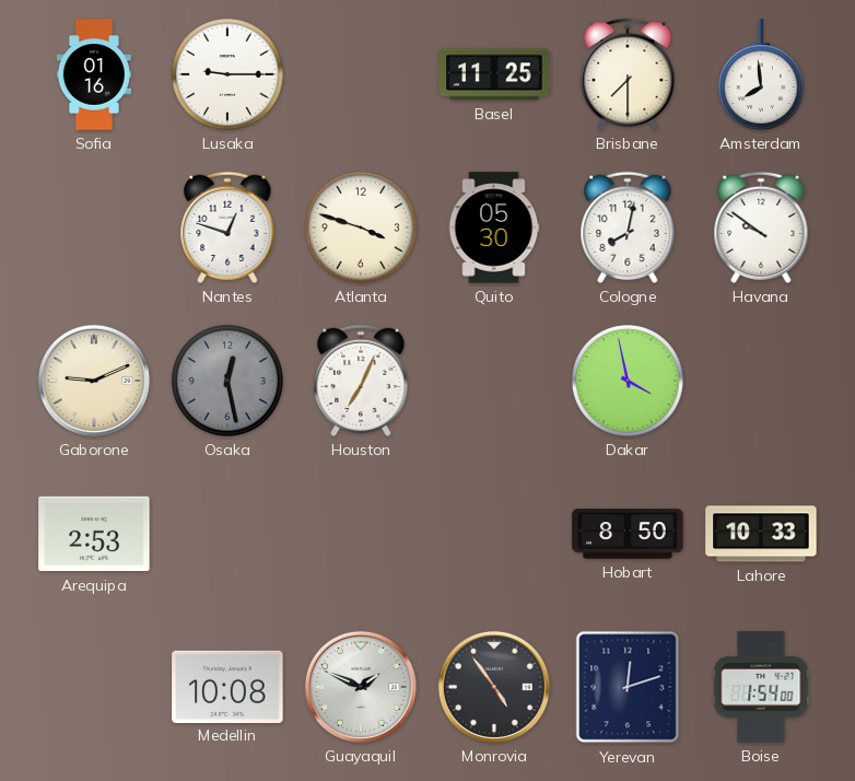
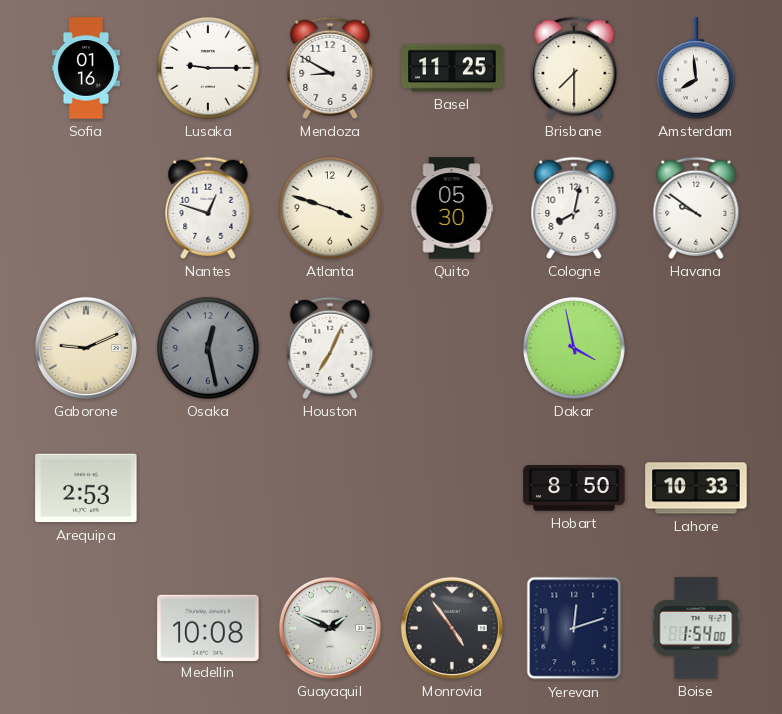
Mendoza: none -> 8:50
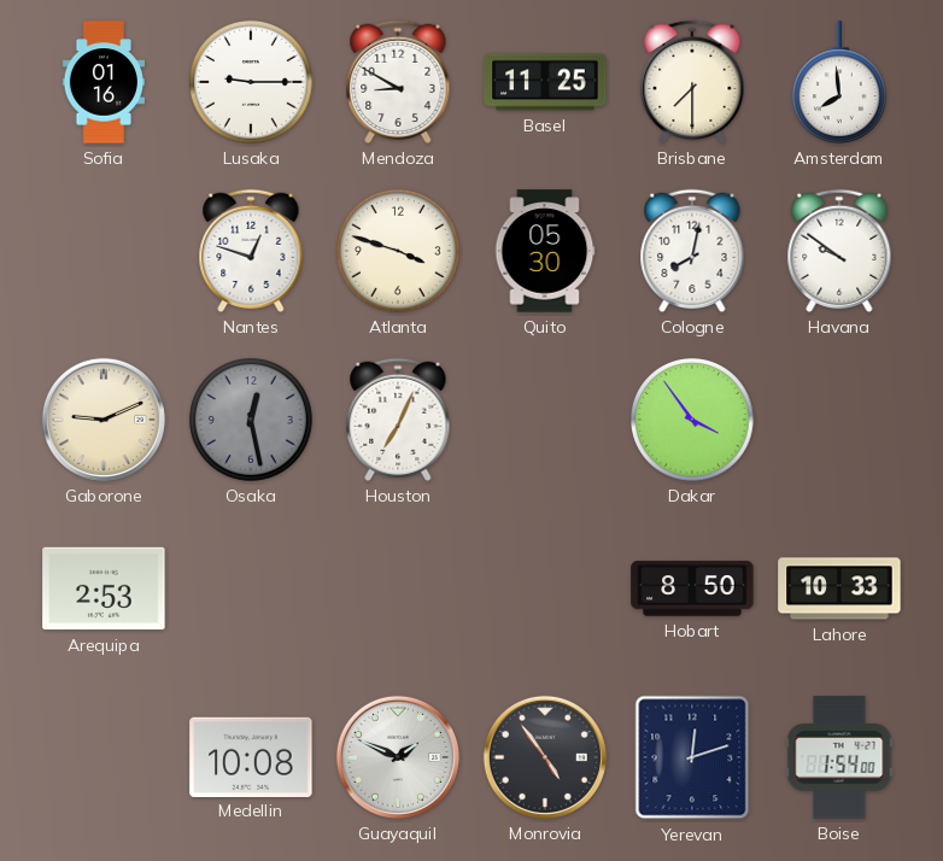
Dakar: 3:58 -> 3:54
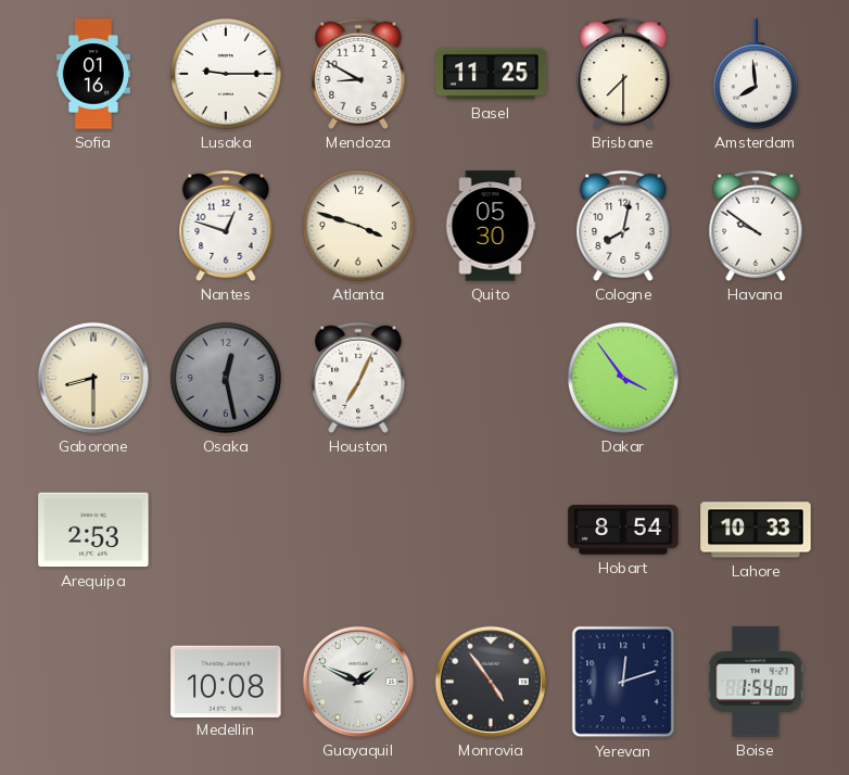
Gaborone: 9:11 -> 8:30
Hobart: 8:50 -> 8:54
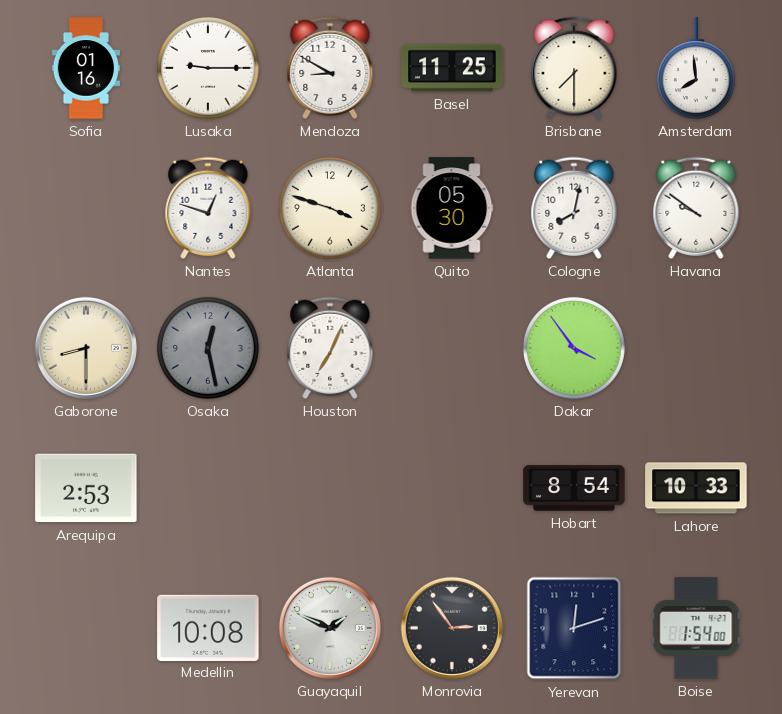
Monrovia: 4:54 -> 2:54
